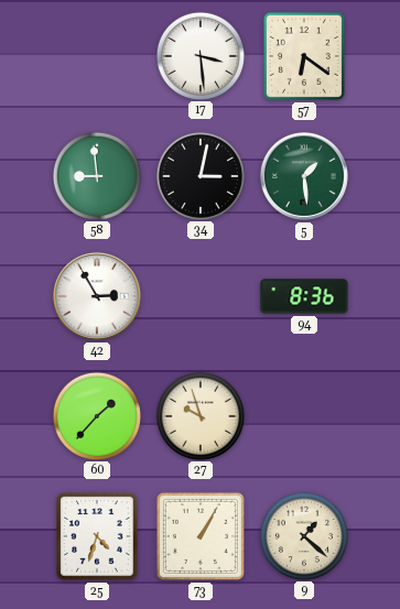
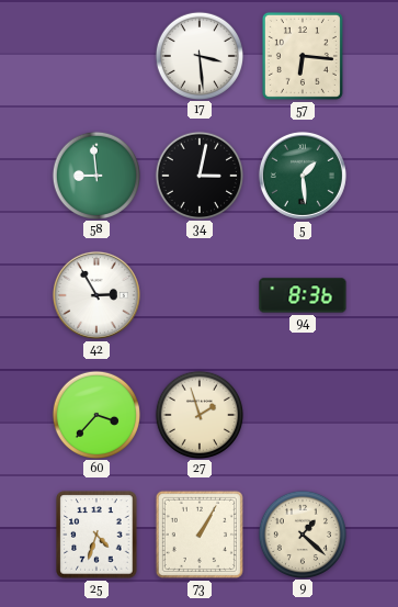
57: 6:21 -> 6:16
60: 1:37 -> 3:37
27: 9:57 -> 1:57
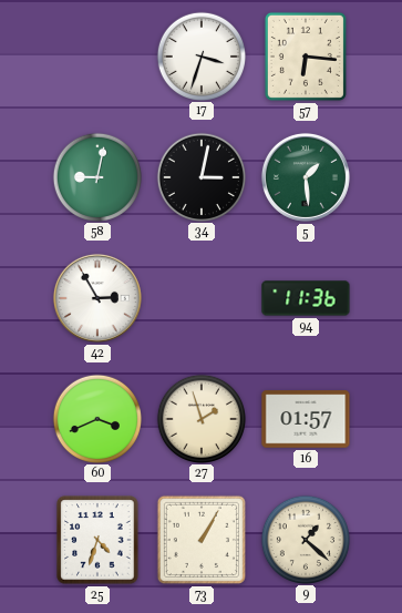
17: 3:29 -> 3:33
58: 8:59 -> 9:02
94: 8:36 -> 11:36
60: 3:37 -> 3:41
16: none -> 01:57
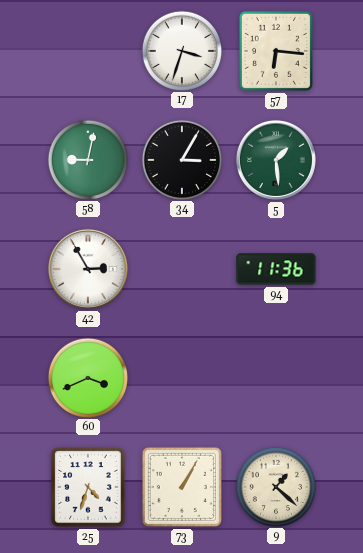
34: 3:02 -> 3:05
27: 1:57 -> none
16: 01:57 -> none
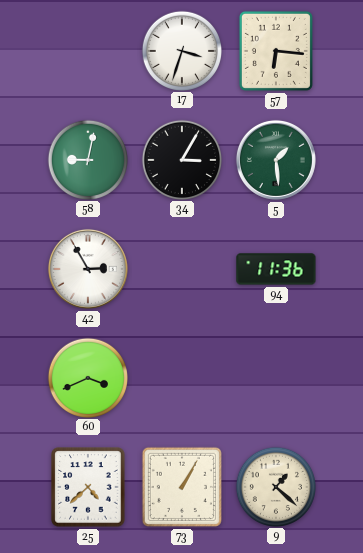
25: 4:33 -> 4:38
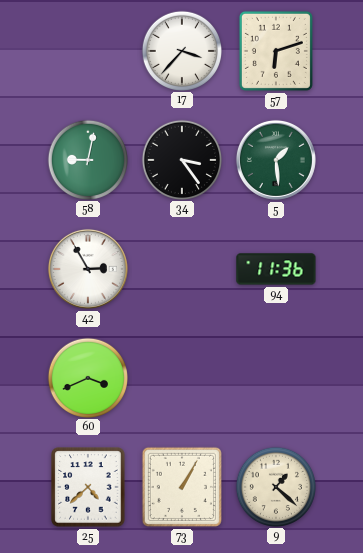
17: 3:33 -> 3:37
57: 6:16 -> 6:12
34: 3:05 -> 3:24
